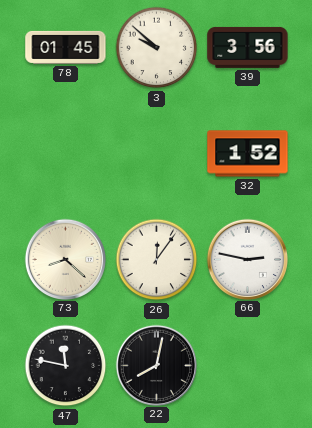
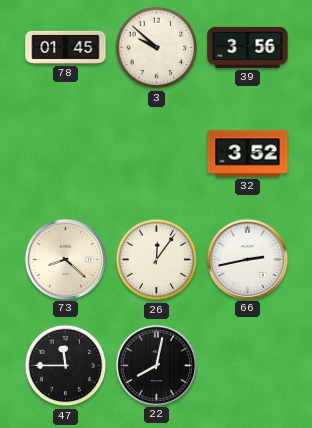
32: 1:52 -> 3:52
66: 2:47 -> 2:43
47: 11:47 -> 11:45
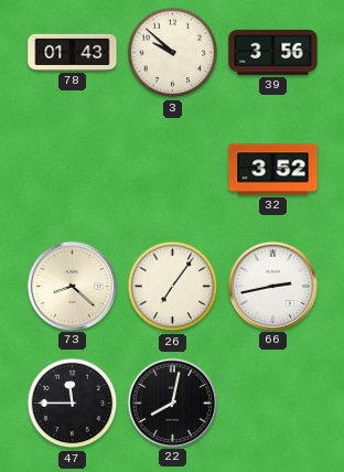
78: 01:45 -> 01:43
26: 12:06 -> 7:06
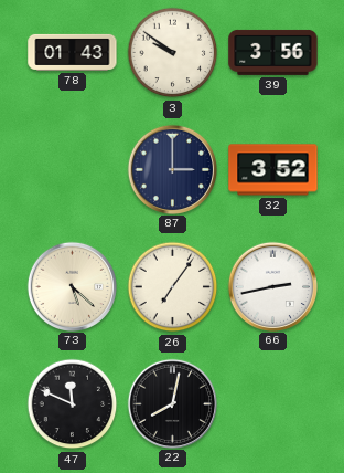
3: 9:52 -> 9:51
87: none -> 3:00
73: 8:22 -> 5:22
47: 11:45 -> 11:49
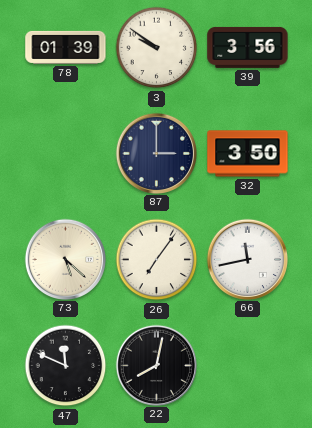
78: 01:43 -> 01:39
32: 3:52 -> 3:50
66: 2:43 -> 11:43
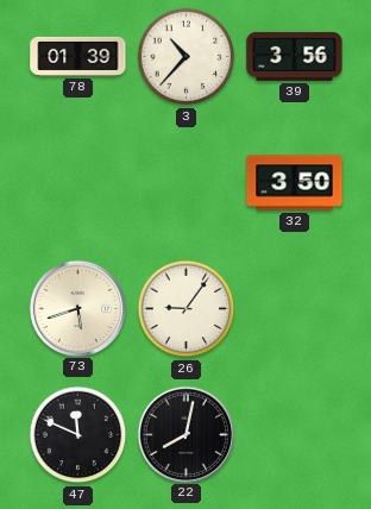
3: 9:51 -> 10:37
87: 3:00 -> none
73: 5:22 -> 5:42
26: 7:06 -> 9:06
66: 11:43 -> none
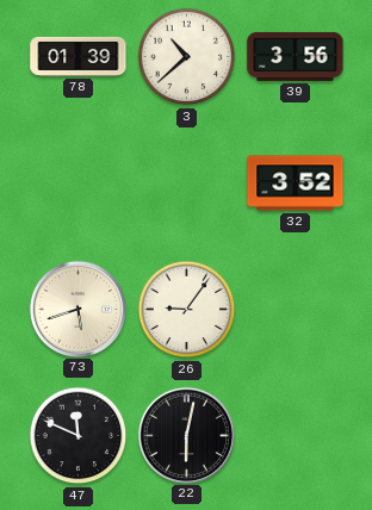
3: 10:37 -> 10:38
32: 3:50 -> 3:52
22: 8:02 -> 6:02
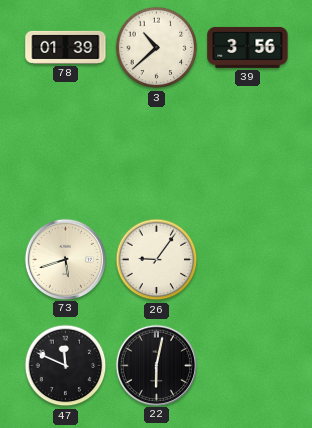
32: 3:52 -> none
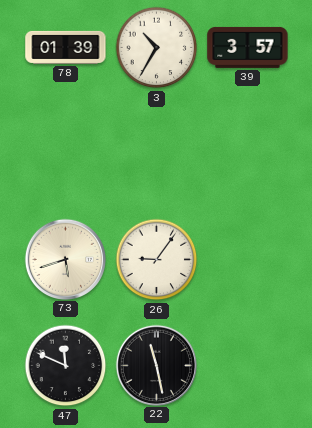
3: 10:38 -> 10:35
39: 3:56 -> 3:57
22: 6:02 -> 11:28
